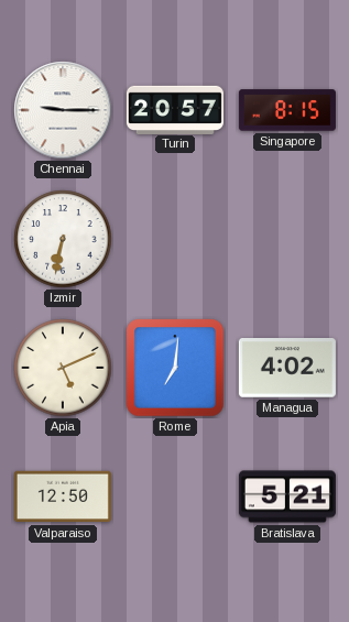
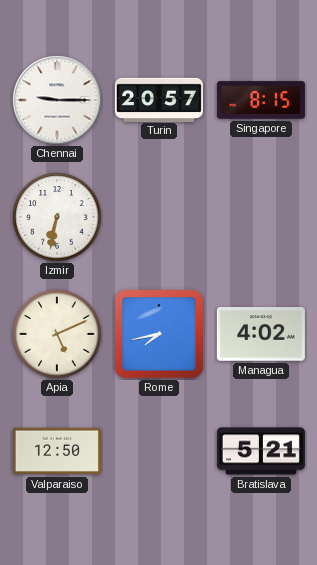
Rome: 7:01 -> 7:43
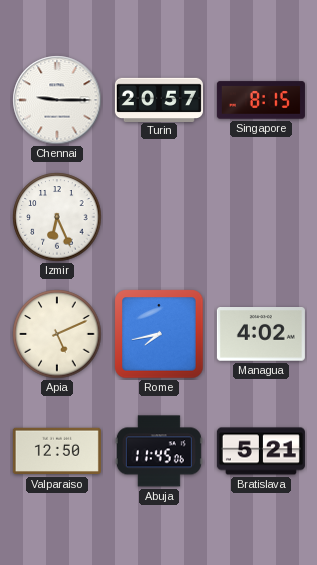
Izmir: 6:32 -> 6:26
Abuja: none -> 11:45
